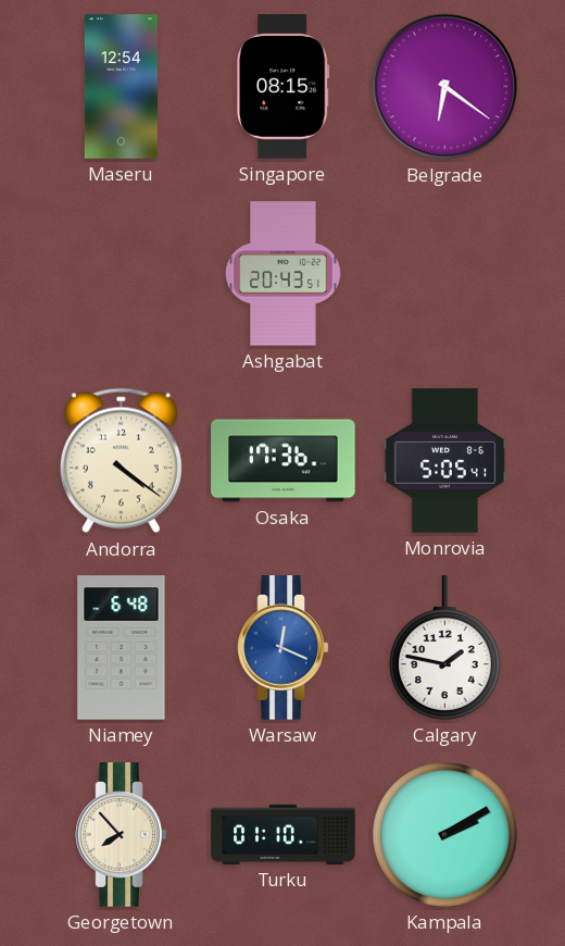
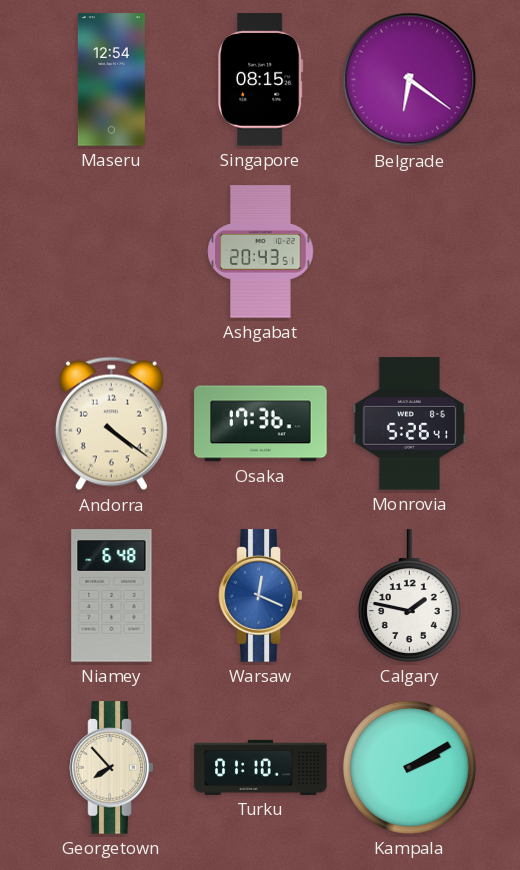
Monrovia: 5:05 -> 5:26
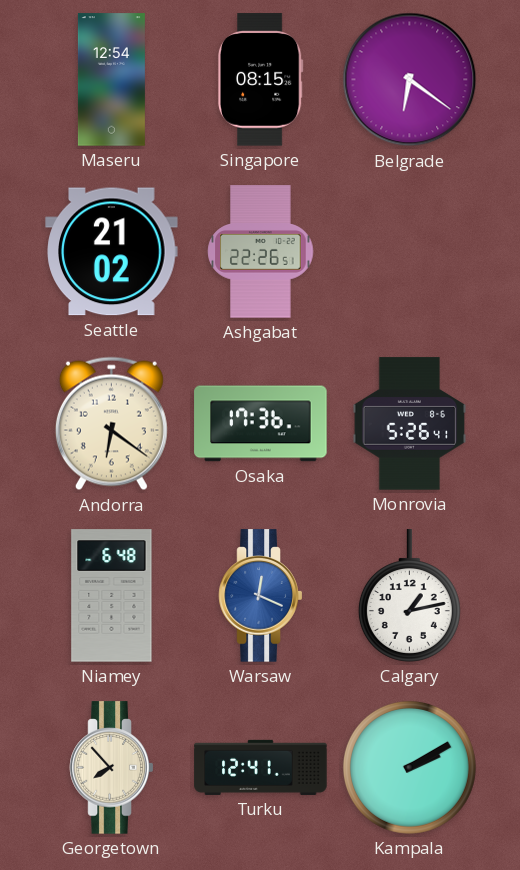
Seattle: none -> 21:02
Ashgabat: 20:43 -> 22:26
Andorra: 4:21 -> 6:21
Calgary: 1:47 -> 1:13
Turku: 01:10 -> 12:41
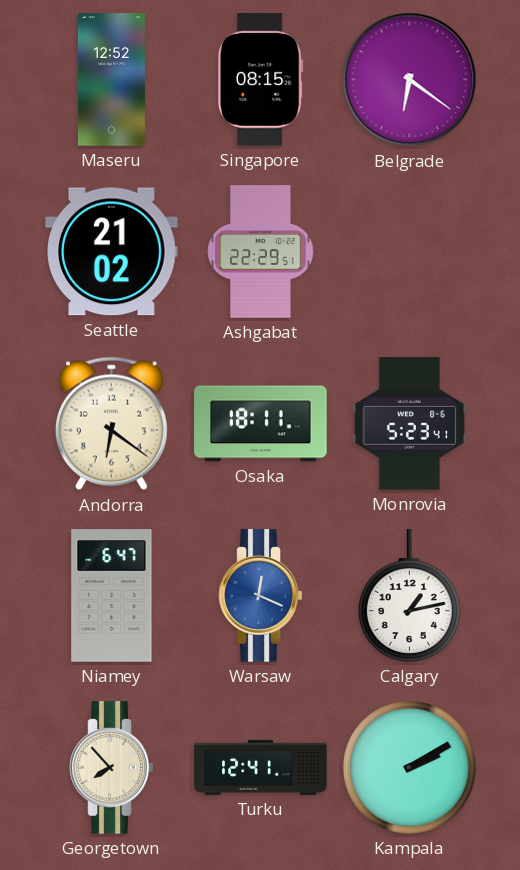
Maseru: 12:54 -> 12:52
Ashgabat: 22:26 -> 22:29
Osaka: 17:36 -> 18:11
Monrovia: 5:26 -> 5:23
Niamey: 6:48 -> 6:47
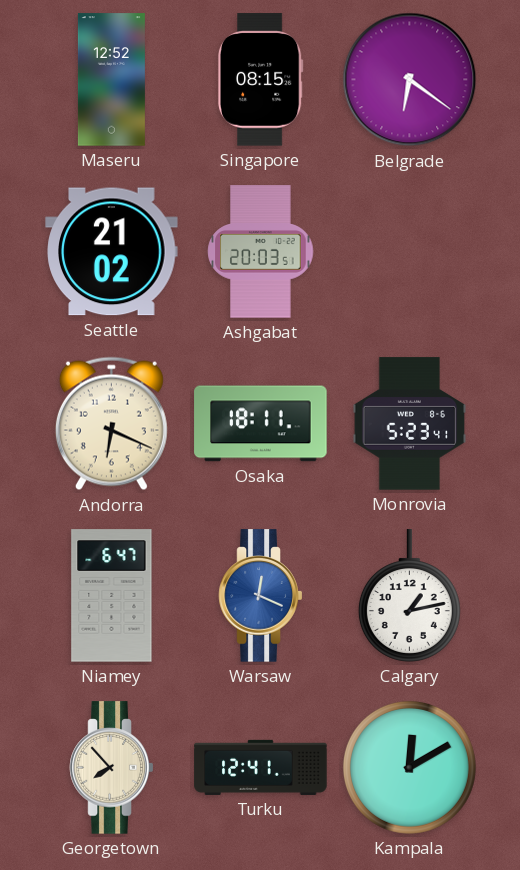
Ashgabat: 22:29 -> 20:03
Andorra: 6:21 -> 6:19
Kampala: 2:10 -> 12:10
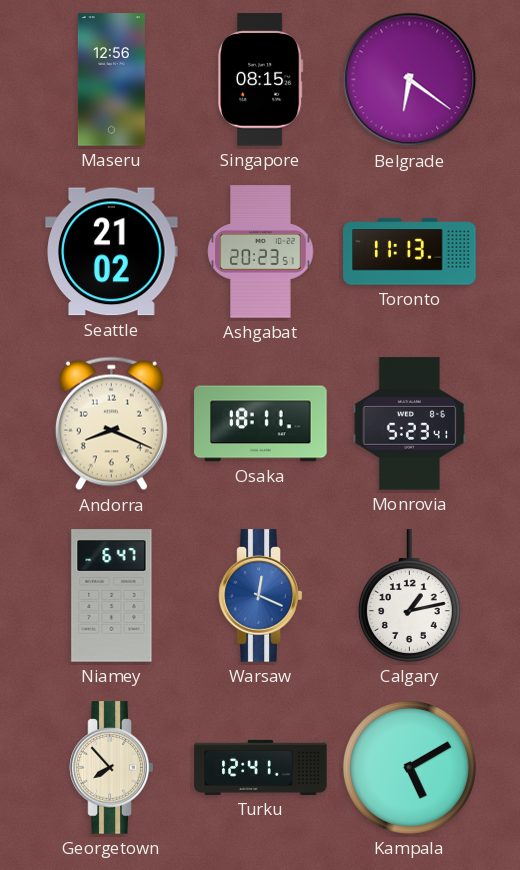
Maseru: 12:52 -> 12:56
Ashgabat: 20:03 -> 20:23
Toronto: none -> 11:13
Andorra: 6:19 -> 8:19
Kampala: 12:10 -> 5:10
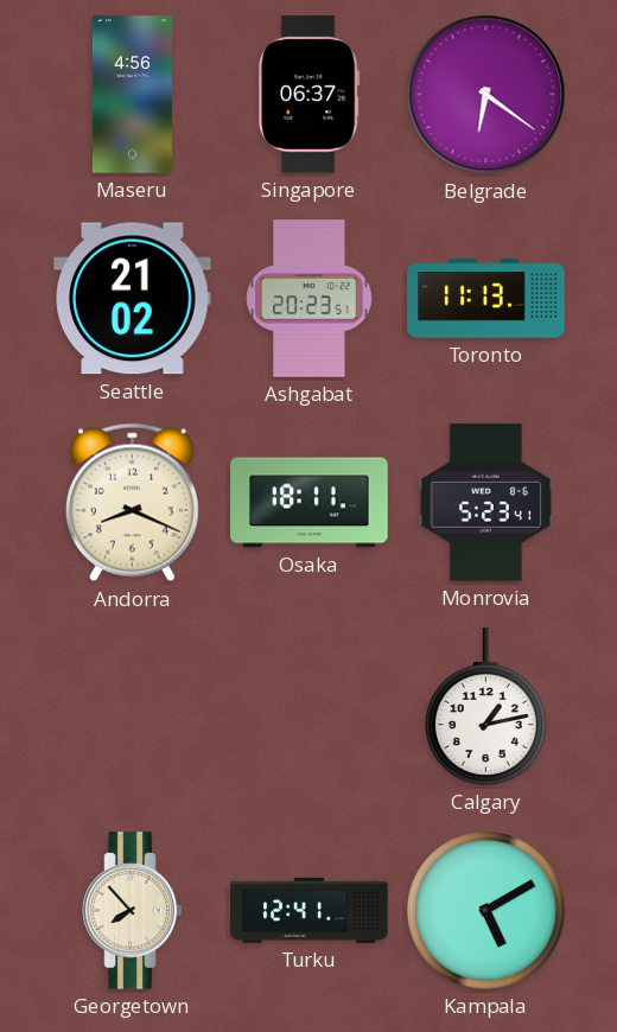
Maseru: 12:56 -> 4:56
Singapore: 08:15 -> 06:37
Niamey: 6:47 -> none
Warsaw: 12:19 -> none
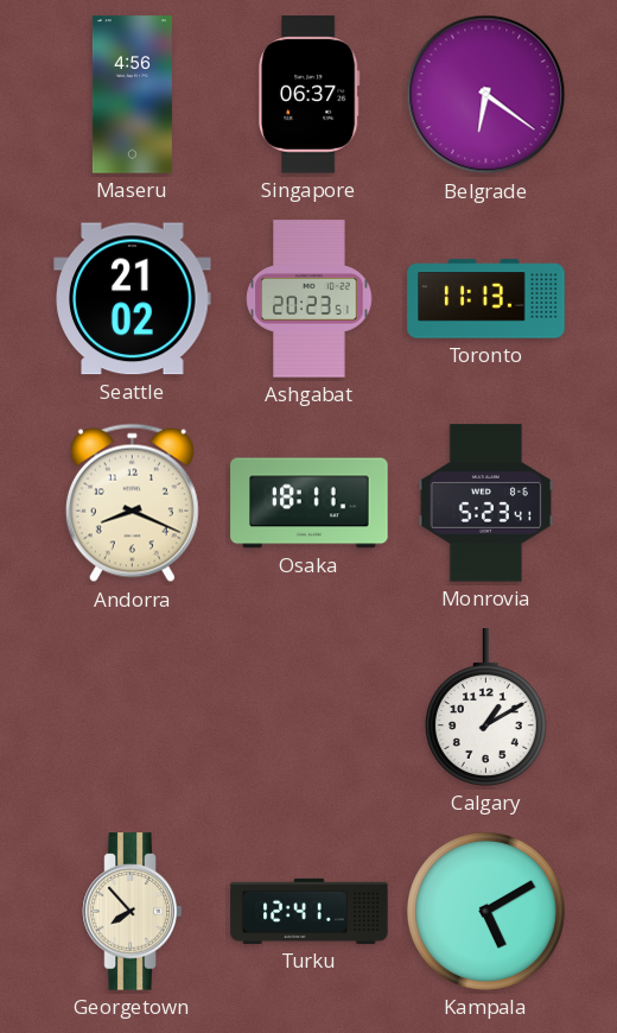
Calgary: 1:13 -> 1:10
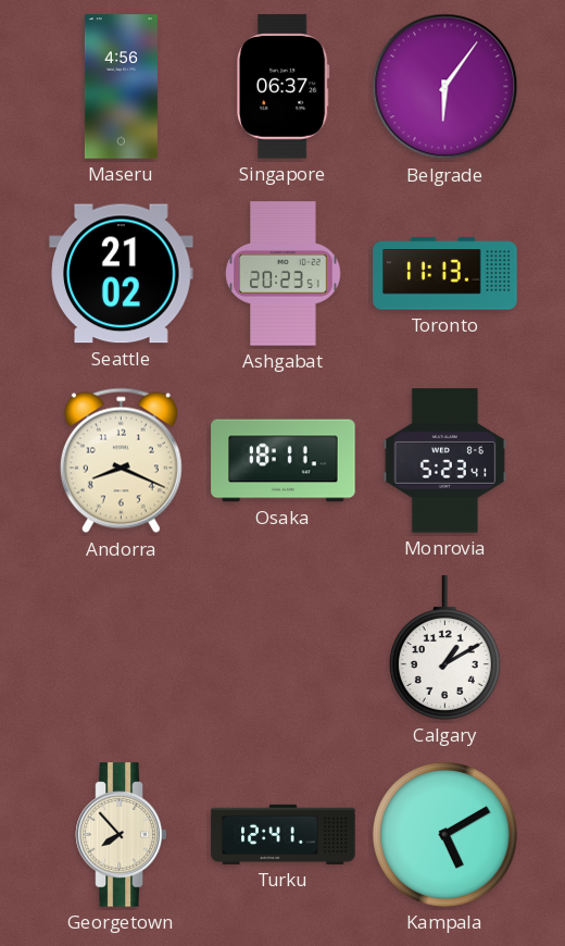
Belgrade: 6:21 -> 6:06
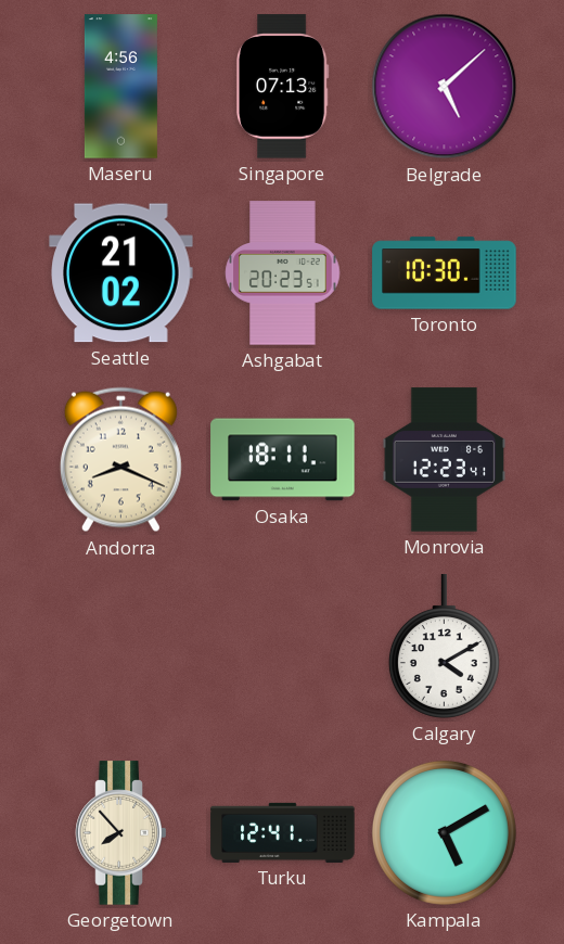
Singapore: 06:37 -> 07:13
Belgrade: 6:06 -> 5:08
Toronto: 11:13 -> 10:30
Monrovia: 5:23 -> 12:23
Calgary: 1:10 -> 4:10
